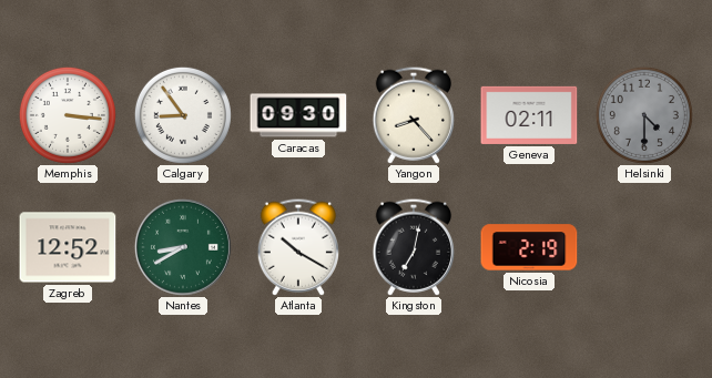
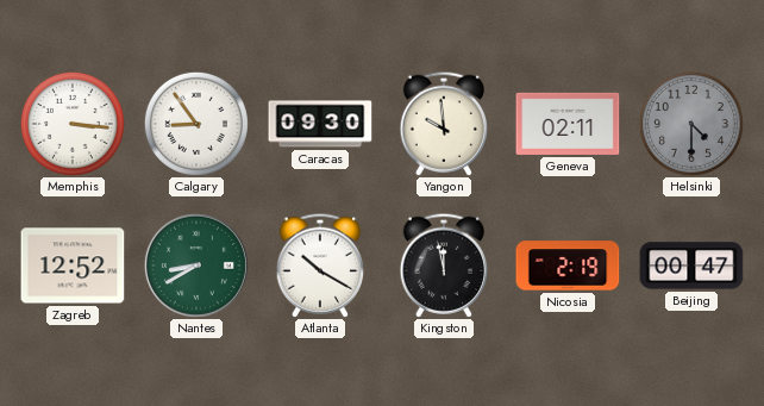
Yangon: 8:23 -> 9:59
Kingston: 7:02 -> 11:58
Beijing: none -> 00:47
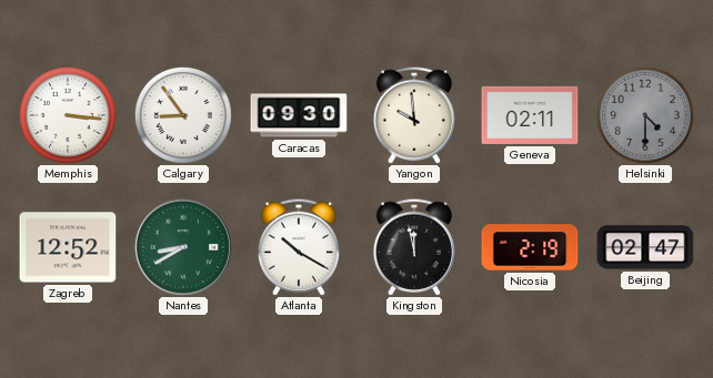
Beijing: 00:47 -> 02:47
